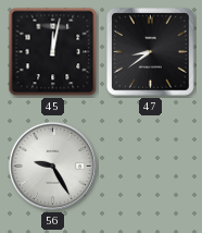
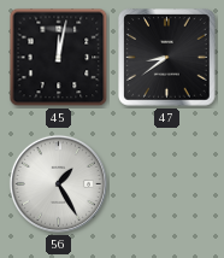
56: 9:25 -> 1:25
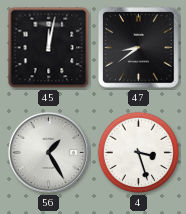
4: none -> 3:27
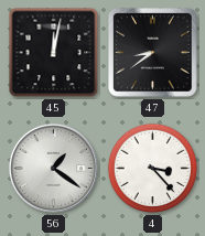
56: 1:25 -> 1:21
4: 3:27 -> 3:23
